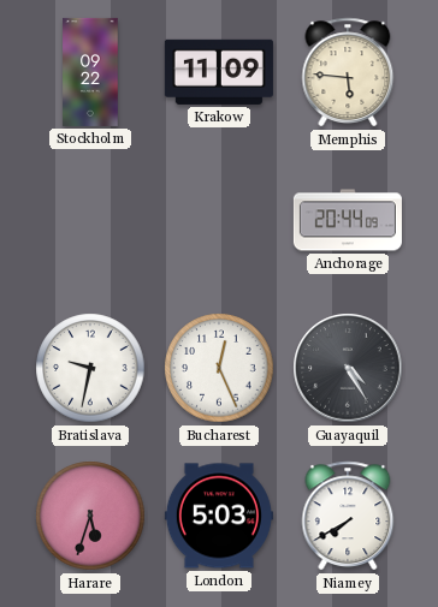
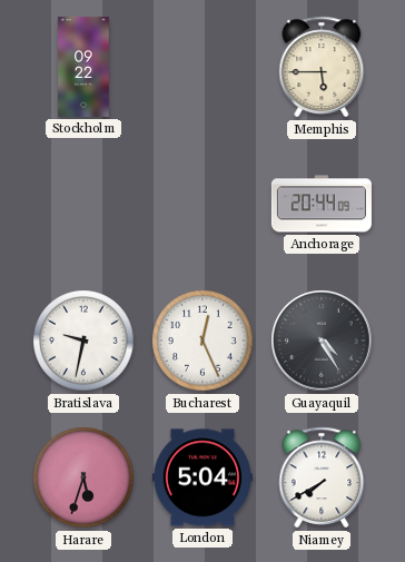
Krakow: 11:09 -> none
Memphis: 5:46 -> 5:45
London: 5:03 -> 5:04
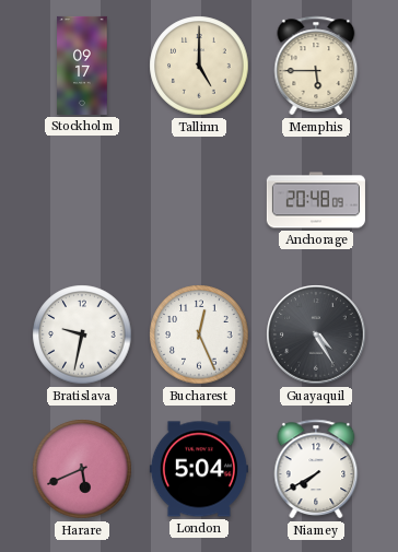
Stockholm: 09:22 -> 09:17
Tallinn: none -> 5:00
Anchorage: 20:44 -> 20:48
Harare: 5:33 -> 5:41
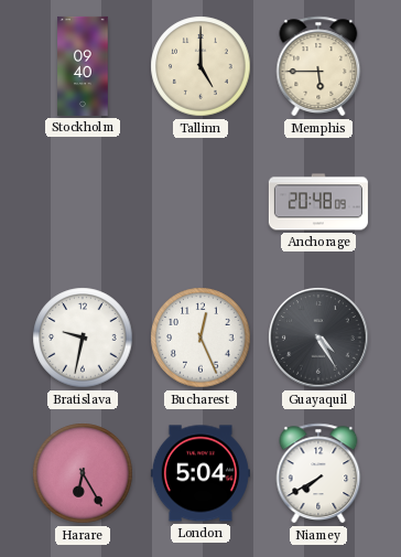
Stockholm: 09:17 -> 09:40
Harare: 5:41 -> 6:25
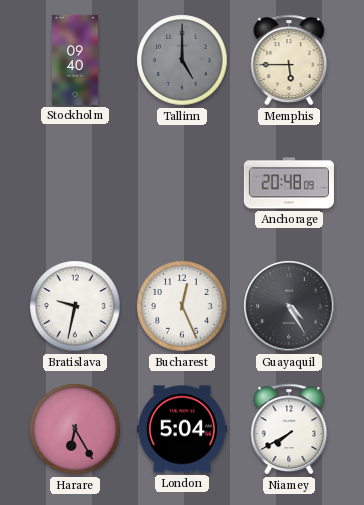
Tallinn dial: cream -> grey
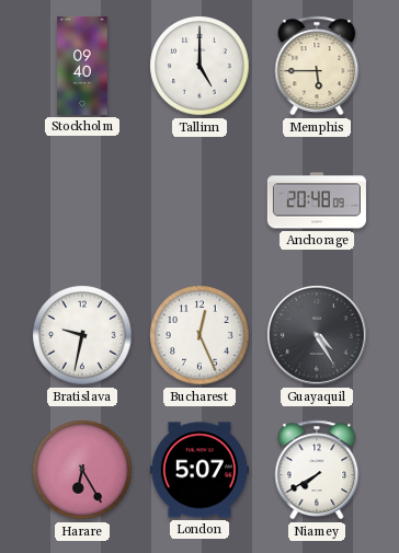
Tallinn dial: grey -> white
London: 5:04 -> 5:07
